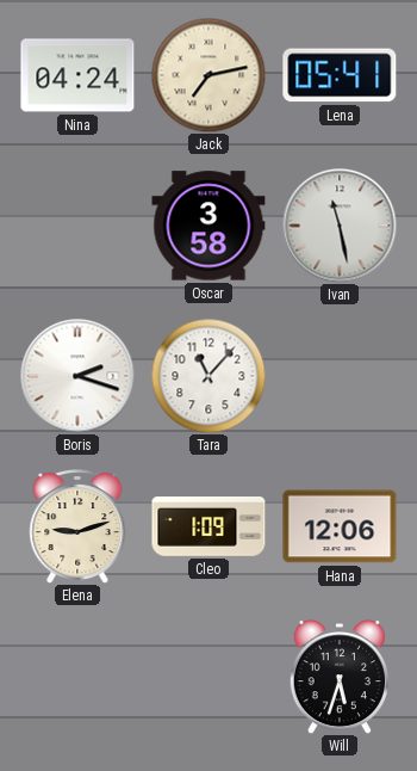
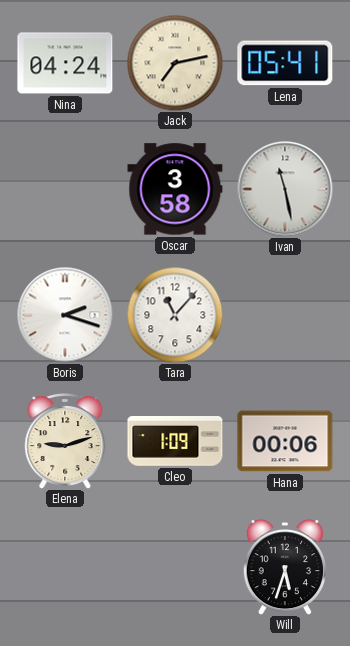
Hana: 12:06 -> 00:06
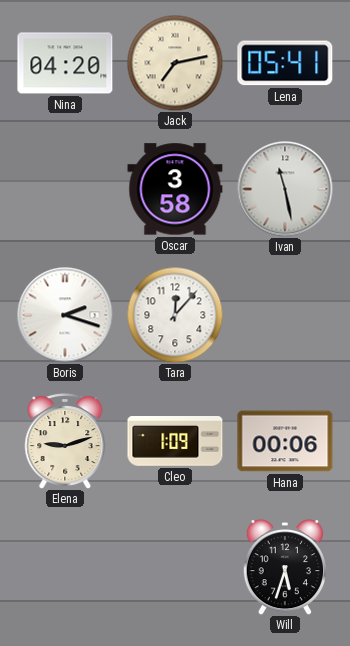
Nina: 04:24 -> 04:20
Tara: 11:07 -> 12:07
